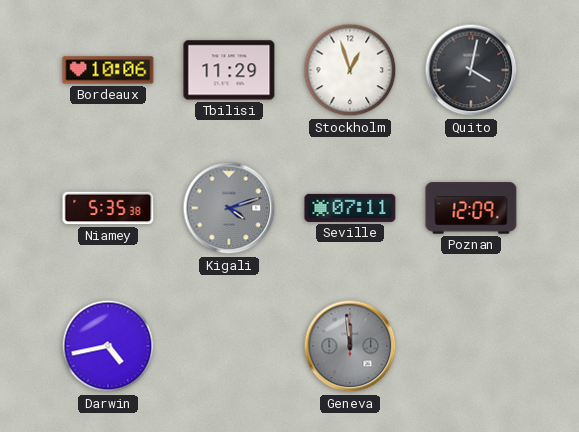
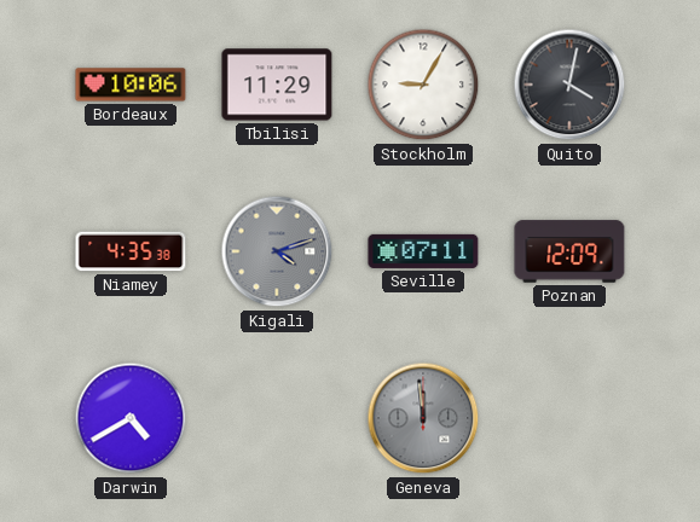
Stockholm: 12:57 -> 9:05
Niamey: 5:35 -> 4:35
Darwin: 4:43 -> 4:40
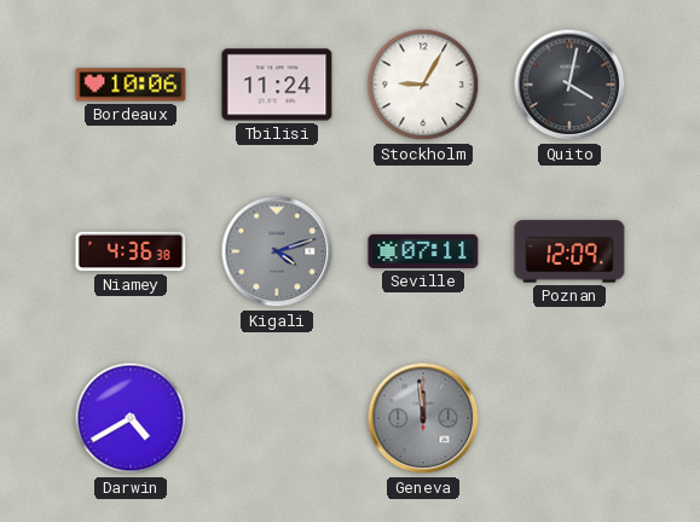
Tbilisi: 11:29 -> 11:24
Niamey: 4:35 -> 4:36
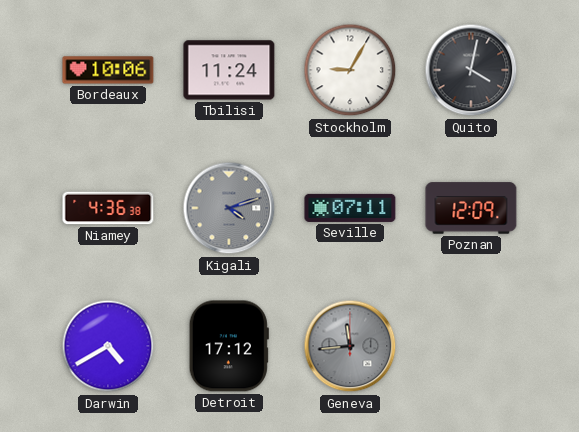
Detroit: none -> 17:12
Geneva: 11:59 -> 11:44
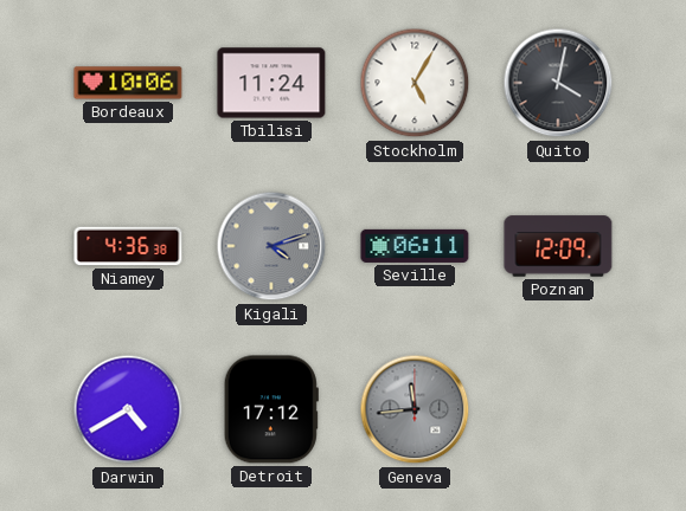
Stockholm: 9:05 -> 5:05
Seville: 07:11 -> 06:11
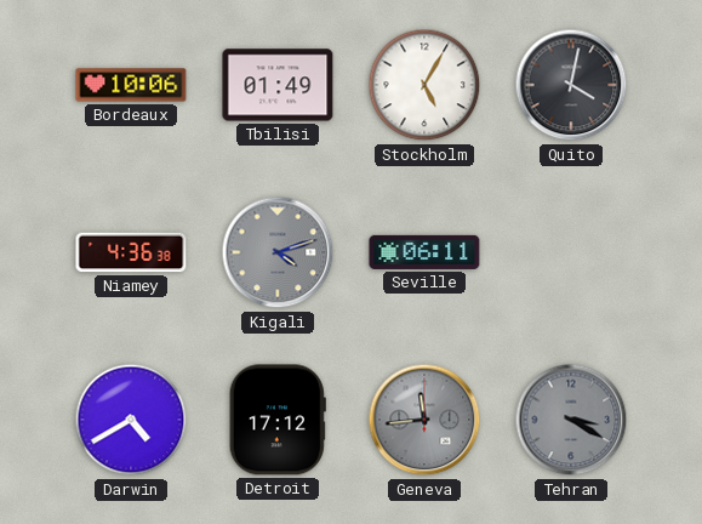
Tbilisi: 11:24 -> 01:49
Poznan: 12:09 -> none
Tehran: none -> 3:20
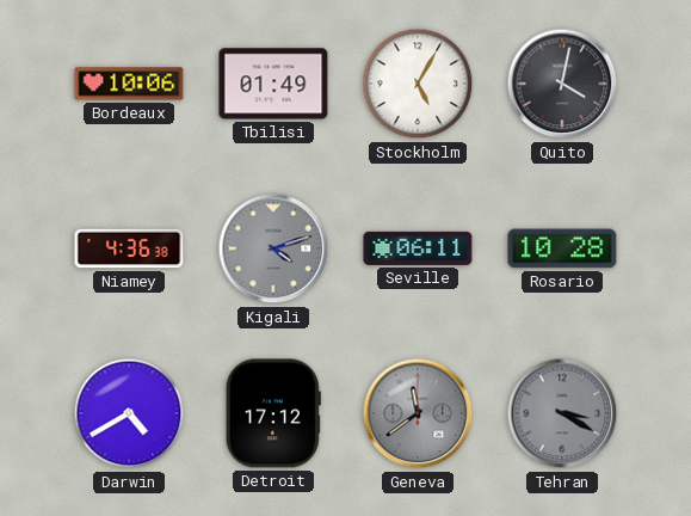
Rosario: none -> 10:28
Geneva: 11:44 -> 11:39
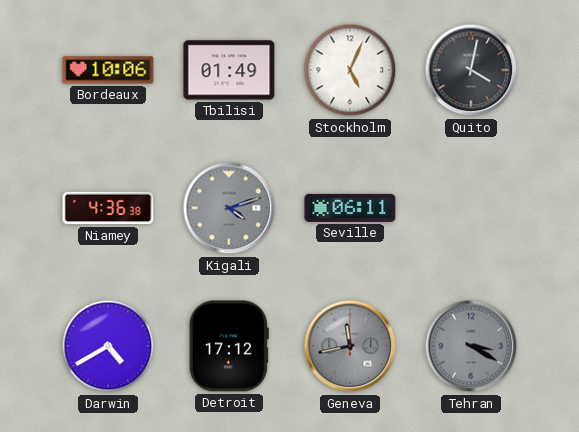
Stockholm: 5:05 -> 5:04
Rosario: 10:28 -> none
Geneva: 11:39 -> 11:43
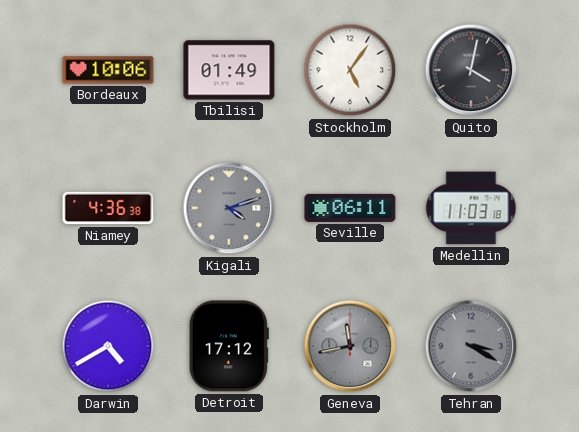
Stockholm: 5:04 -> 5:06
Medellin: none -> 11:03
